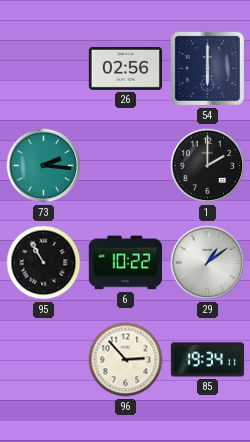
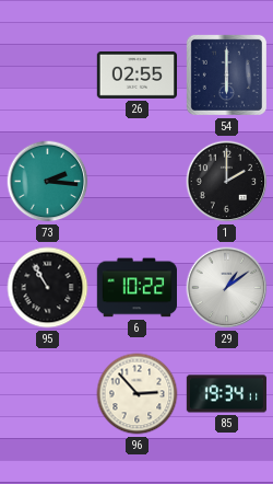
26: 02:56 -> 02:55
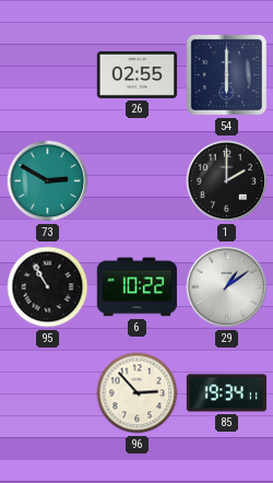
73: 2:16 -> 2:50
